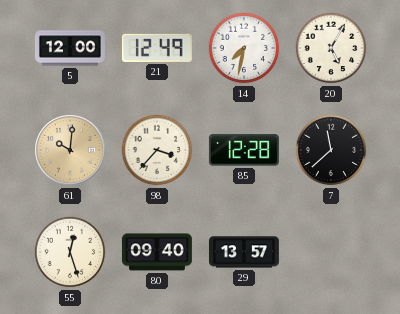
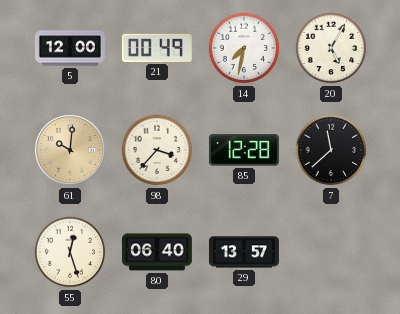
21: 12:49 -> 00:49
80: 09:40 -> 06:40
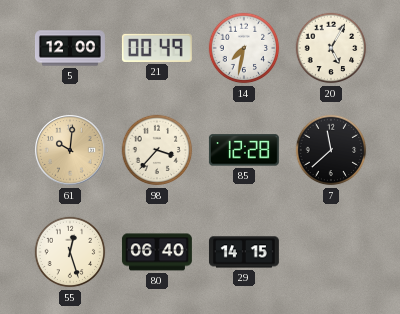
29: 13:57 -> 14:15
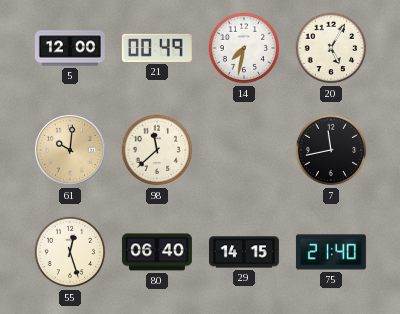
98: 3:37 -> 11:38
85: 12:28 -> none
7: 11:38 -> 11:43
75: none -> 21:40
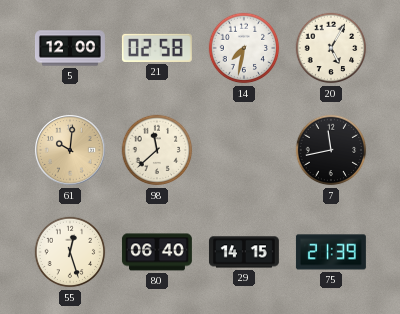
21: 00:49 -> 02:58
75: 21:40 -> 21:39
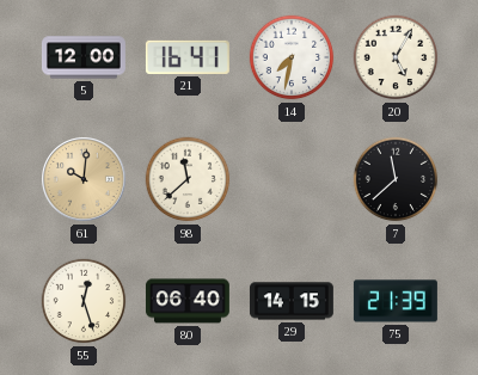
21: 02:58 -> 16:41
7: 11:43 -> 11:38
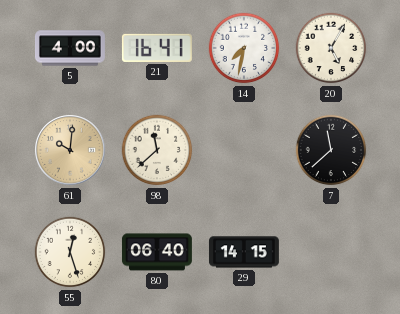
5: 12:00 -> 4:00
75: 21:39 -> none
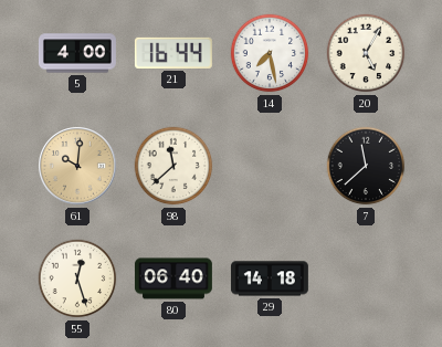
21: 16:41 -> 16:44
14: 7:32 -> 7:28
29: 14:15 -> 14:18
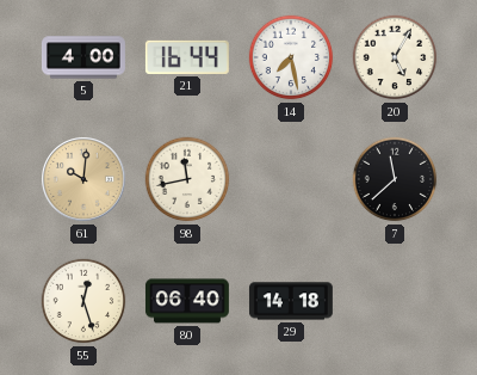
98: 11:38 -> 11:43
